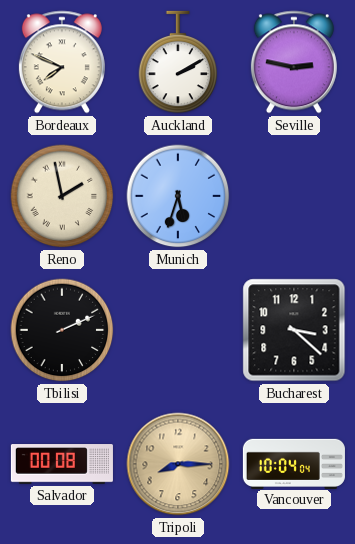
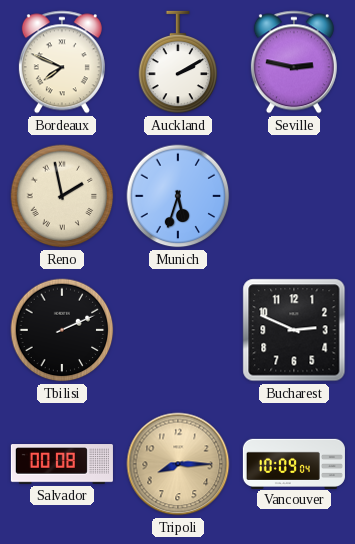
Bucharest: 3:22 -> 2:49
Vancouver: 10:04 -> 10:09
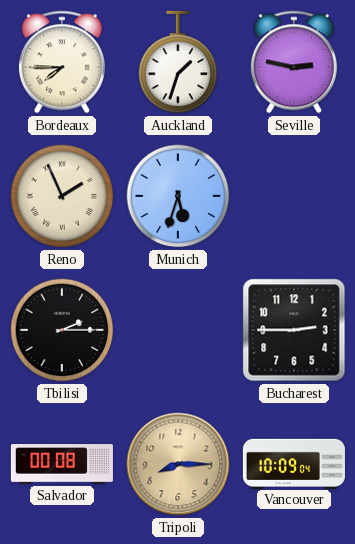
Bordeaux: 7:49 -> 7:45
Auckland: 2:10 -> 1:33
Reno: 1:58 -> 1:56
Tbilisi: 2:11 -> 2:15
Bucharest: 2:49 -> 2:45
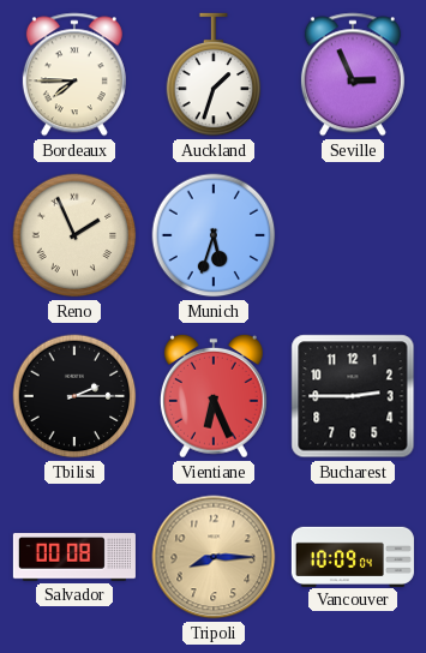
Seville: 2:47 -> 2:56
Vientiane: none -> 6:26
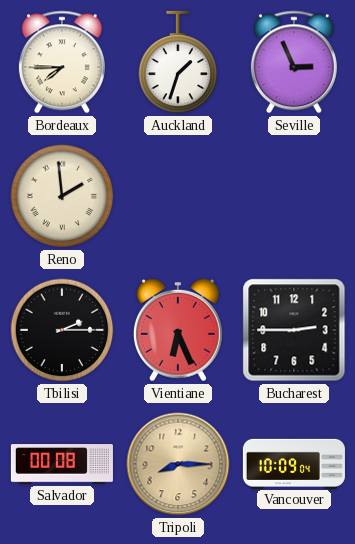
Reno: 1:56 -> 1:59
Munich: 5:33 -> none
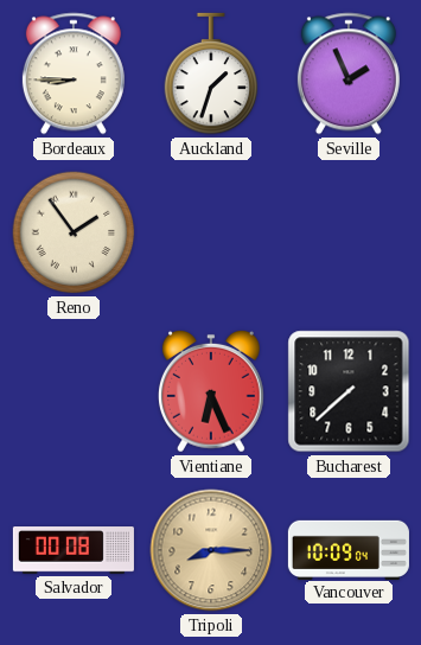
Bordeaux: 7:45 -> 8:45
Seville: 2:56 -> 1:56
Reno: 1:59 -> 1:54
Tbilisi: 2:15 -> none
Bucharest: 2:45 -> 7:38
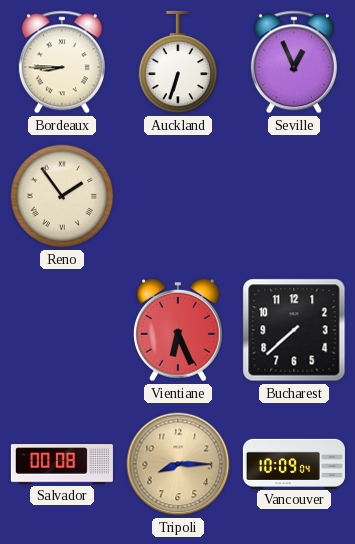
Auckland: 1:33 -> 6:33
Seville: 1:56 -> 12:56
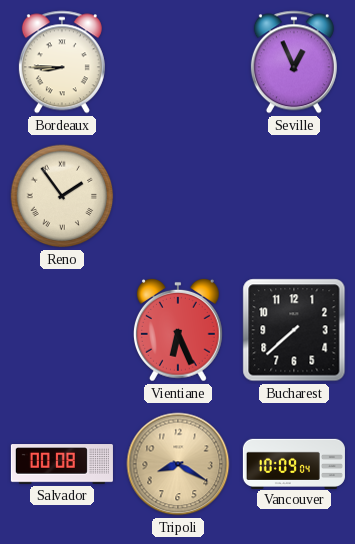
Auckland: 6:33 -> none
Tripoli: 8:15 -> 8:20
